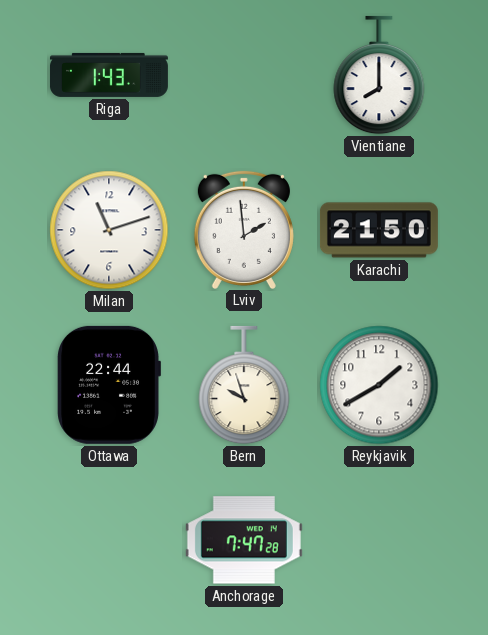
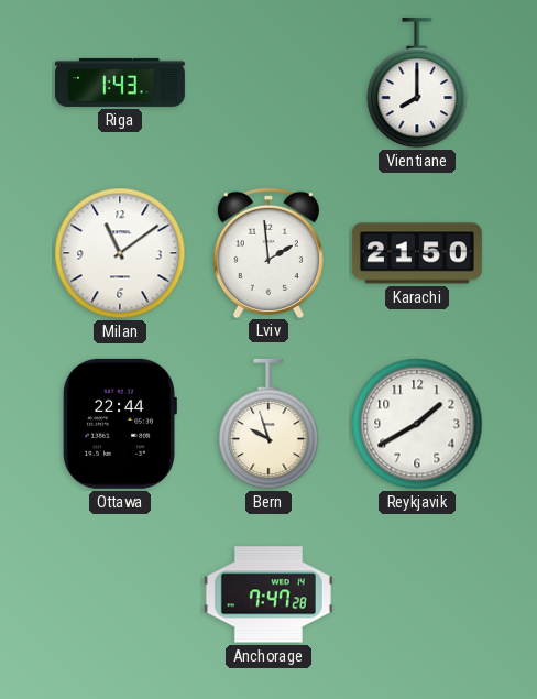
Milan: 11:12 -> 11:09
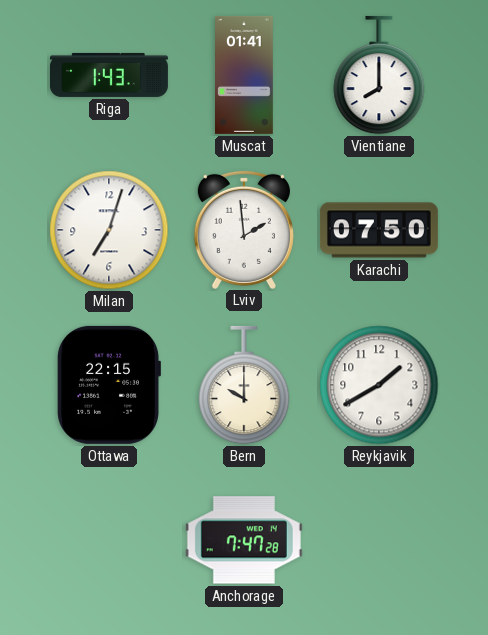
Muscat: none -> 01:41
Milan: 11:09 -> 7:03
Karachi: 21:50 -> 07:50
Ottawa: 22:44 -> 22:15
Bern: 9:57 -> 10:00
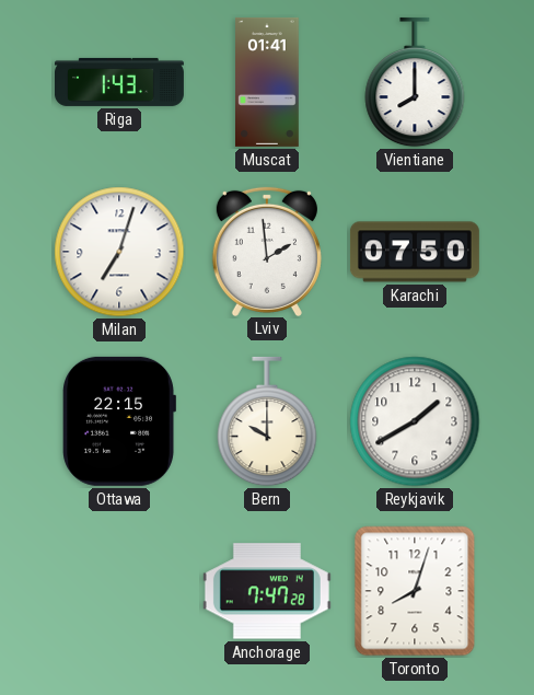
Toronto: none -> 8:03
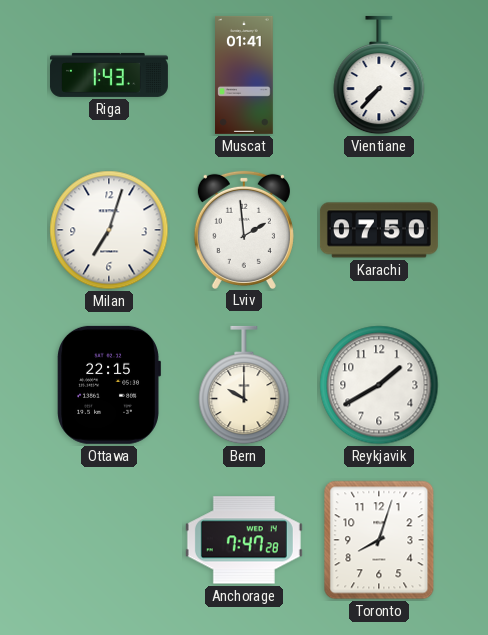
Vientiane: 8:00 -> 7:37
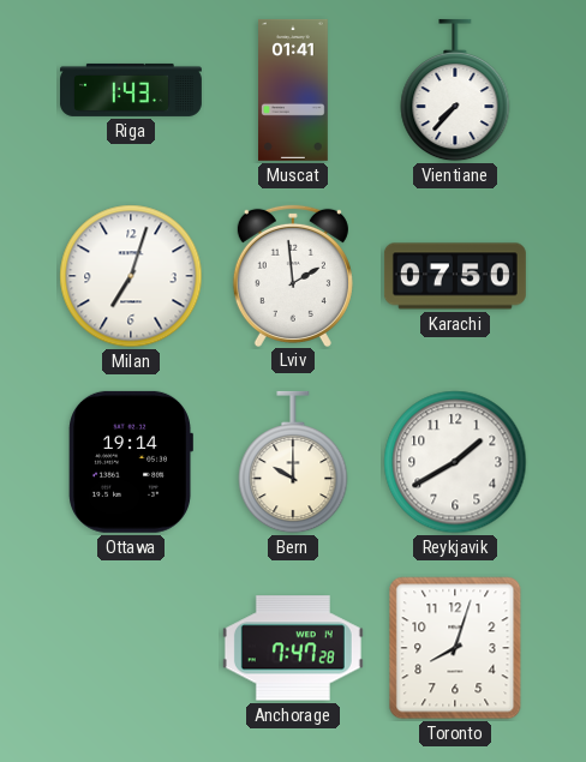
Ottawa: 22:15 -> 19:14
